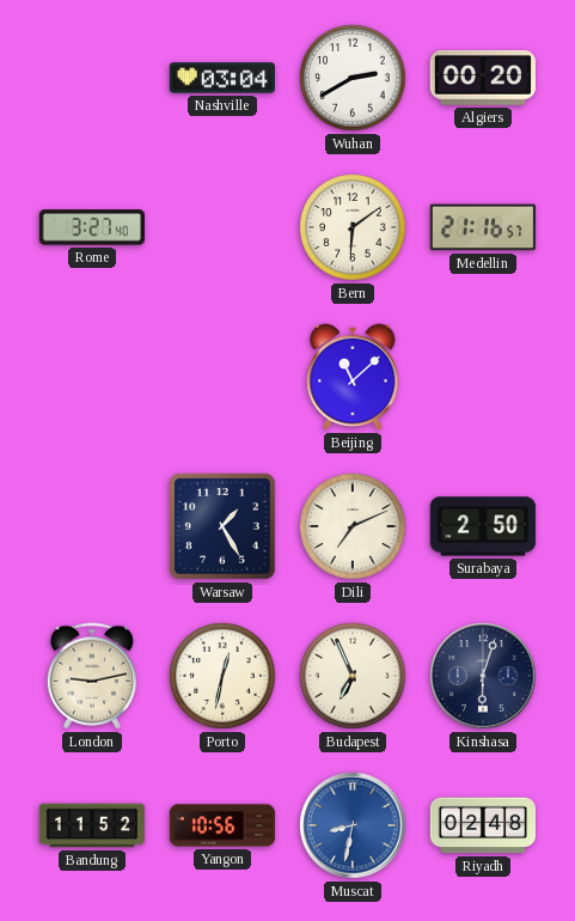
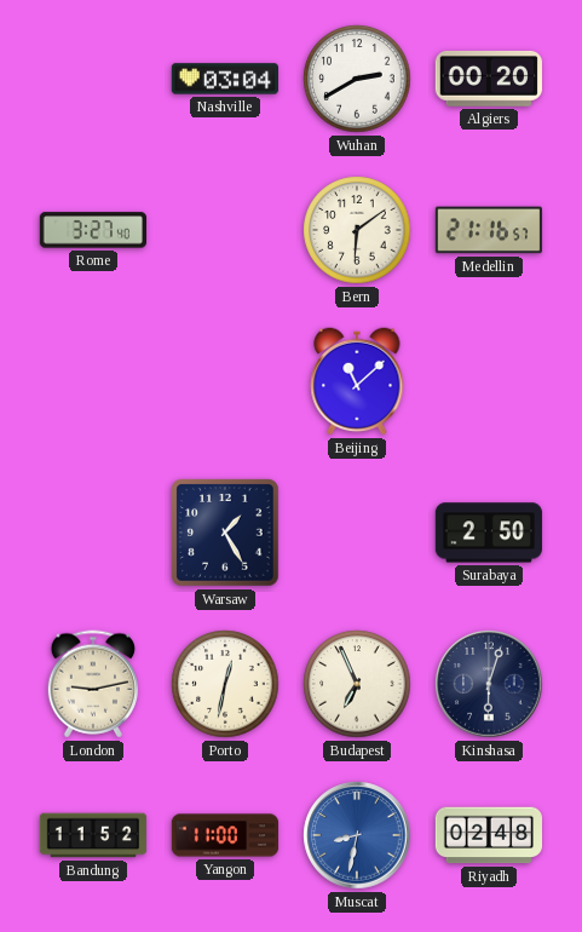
Dili: 7:11 -> none
Yangon: 10:56 -> 11:00
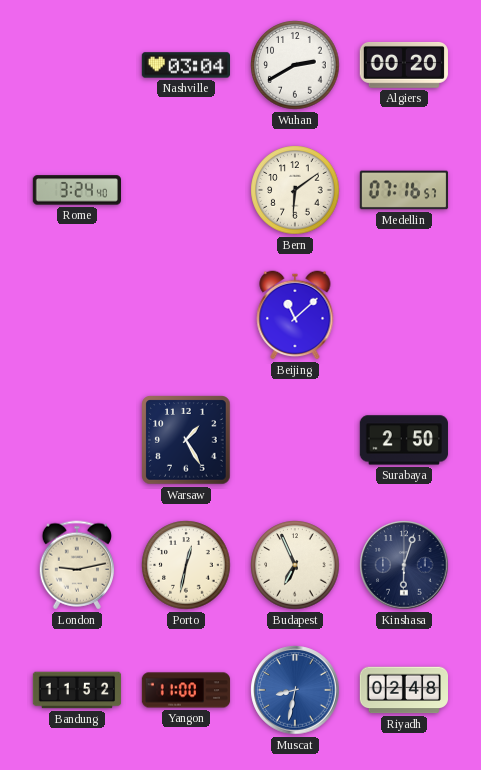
Rome: 3:27 -> 3:24
Medellin: 21:16 -> 07:16
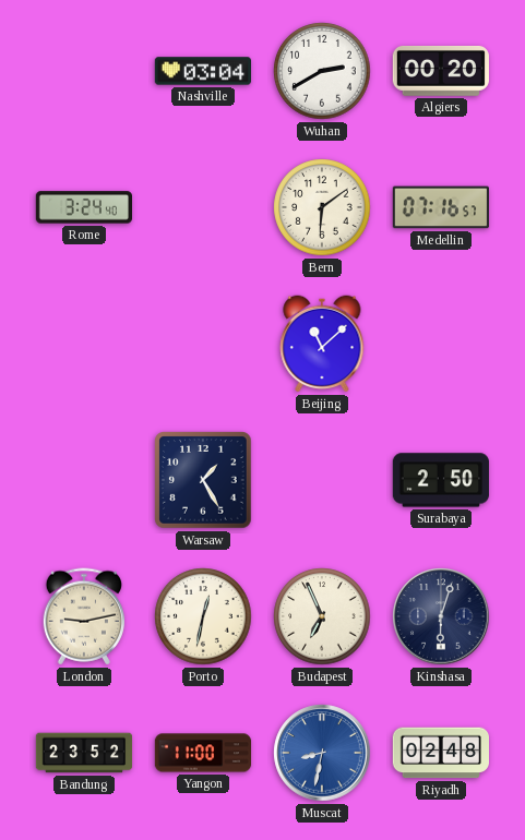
Bandung: 11:52 -> 23:52
